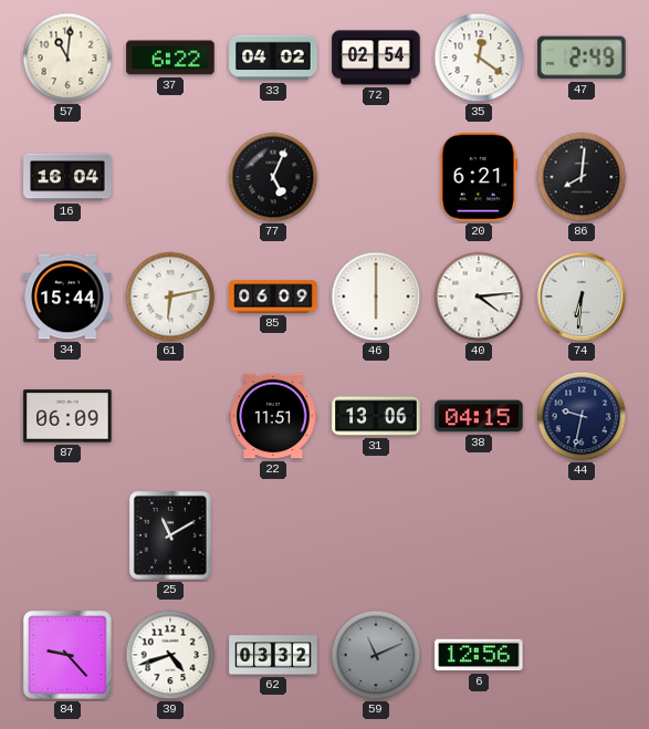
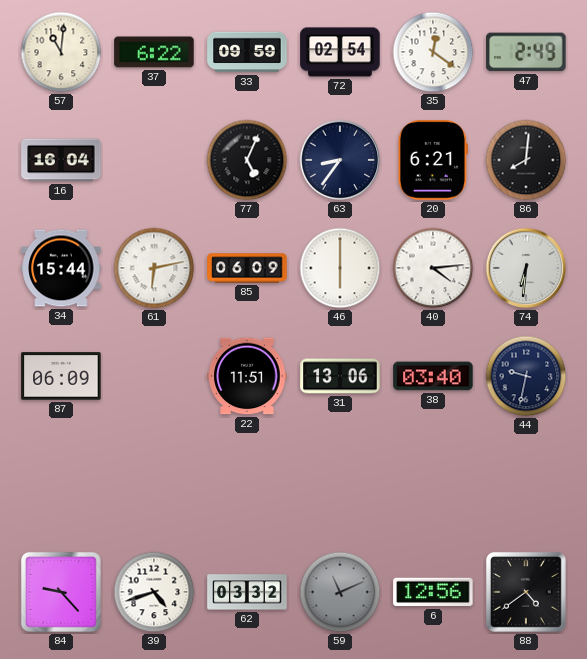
33: 04:02 -> 09:59
63: none -> 8:36
38: 04:15 -> 03:40
25: 11:10 -> none
88: none -> 4:39
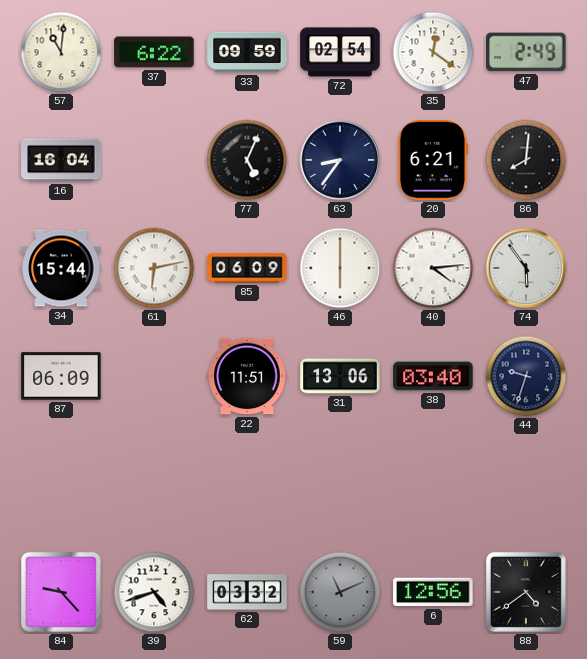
74: 6:31 -> 5:54
44: 9:32 -> 9:33
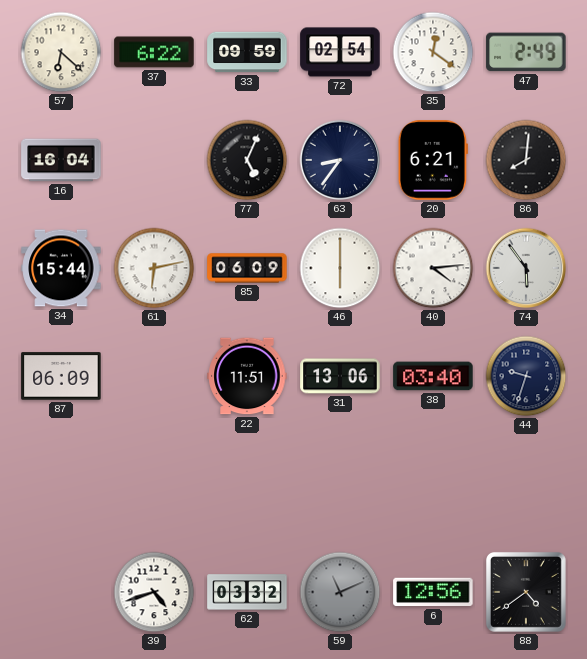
57: 11:01 -> 6:22
84: 9:23 -> none
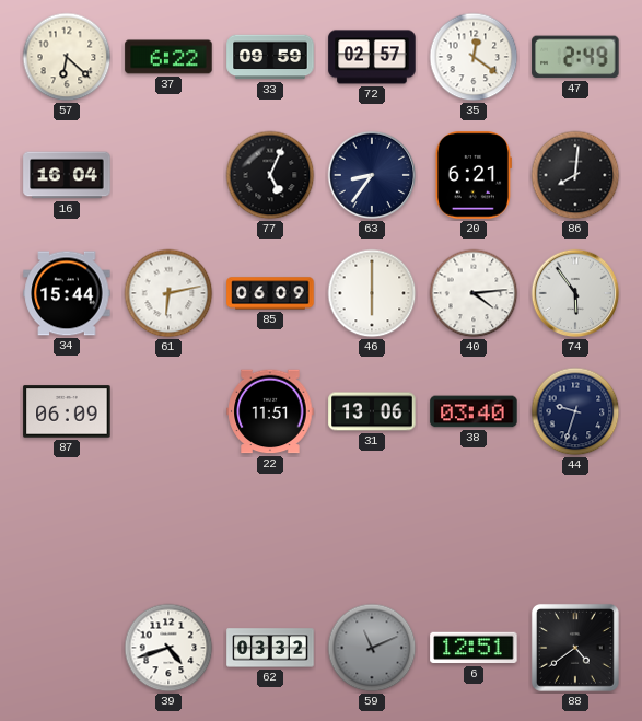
72: 02:54 -> 02:57
6: 12:56 -> 12:51
